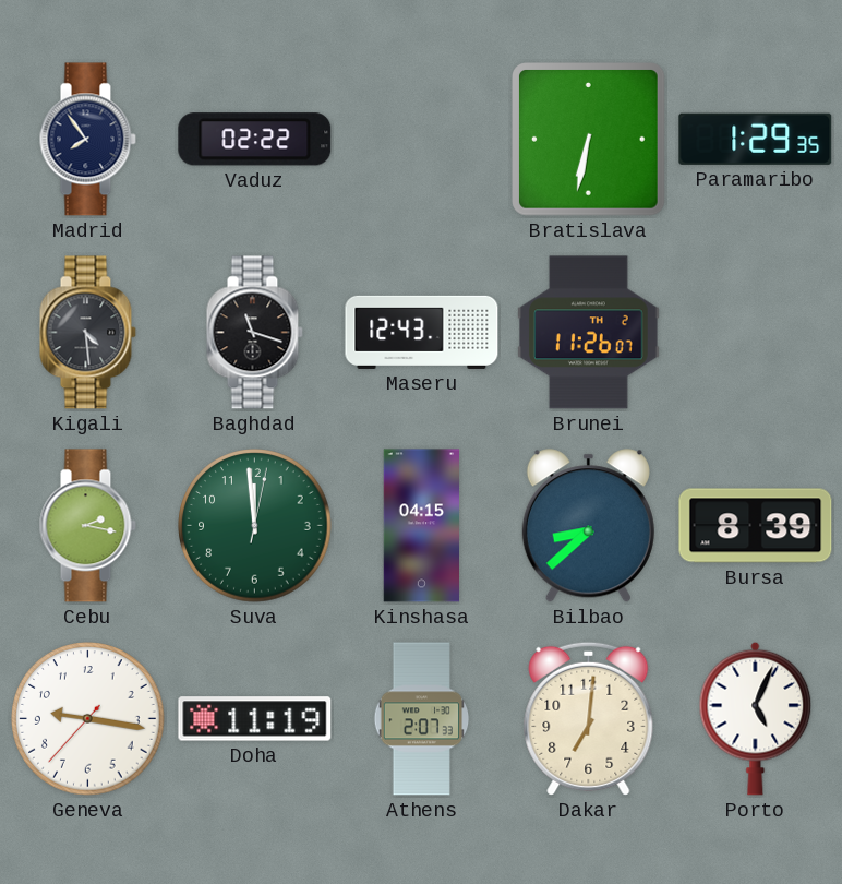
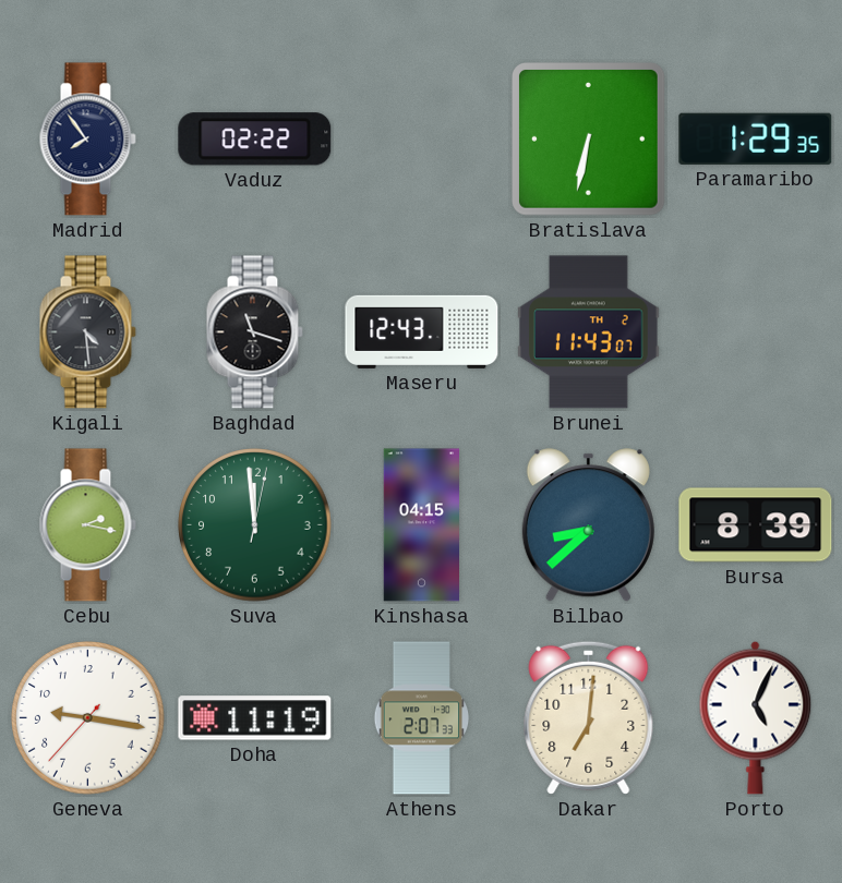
Brunei: 11:26 -> 11:43
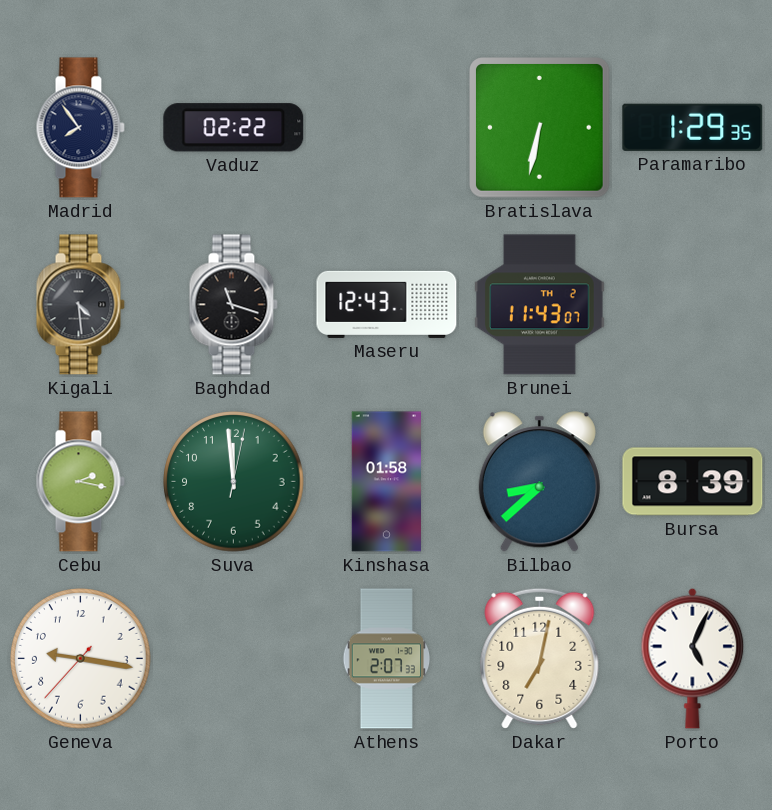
Kinshasa: 04:15 -> 01:58
Doha: 11:19 -> none
Dakar: 7:01 -> 7:02
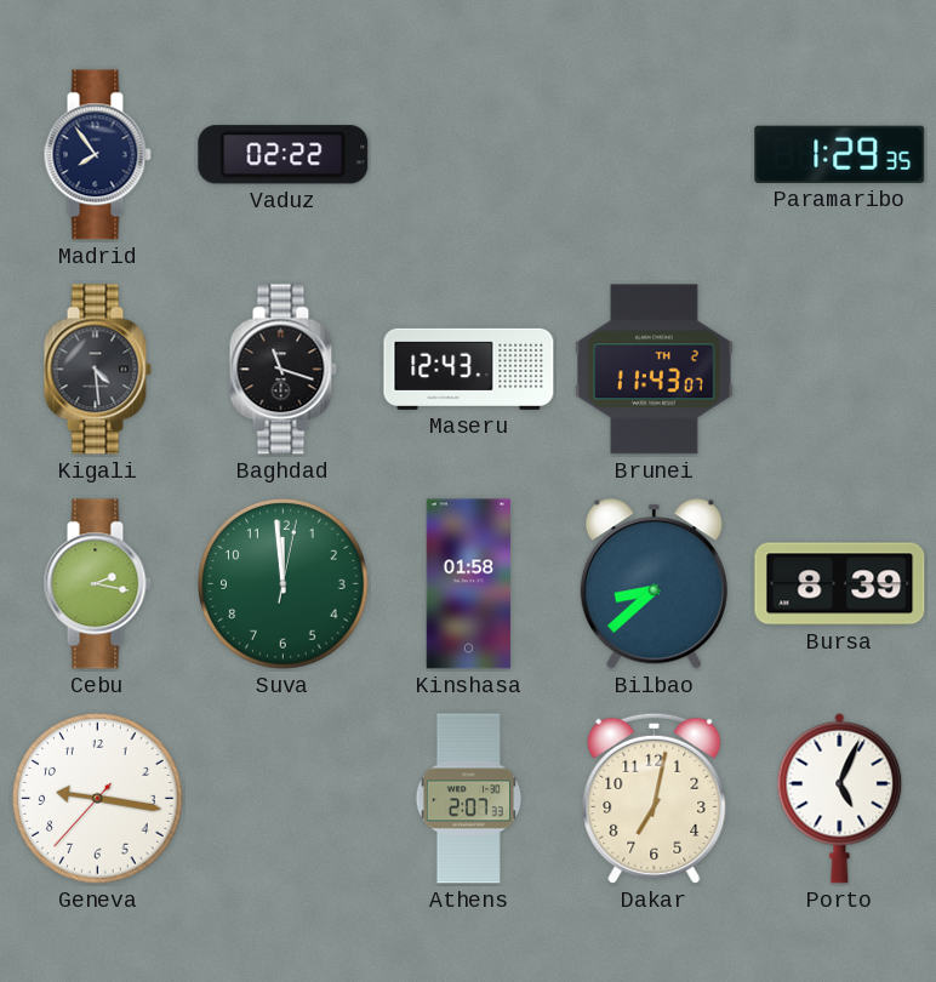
Bratislava: 6:32 -> none
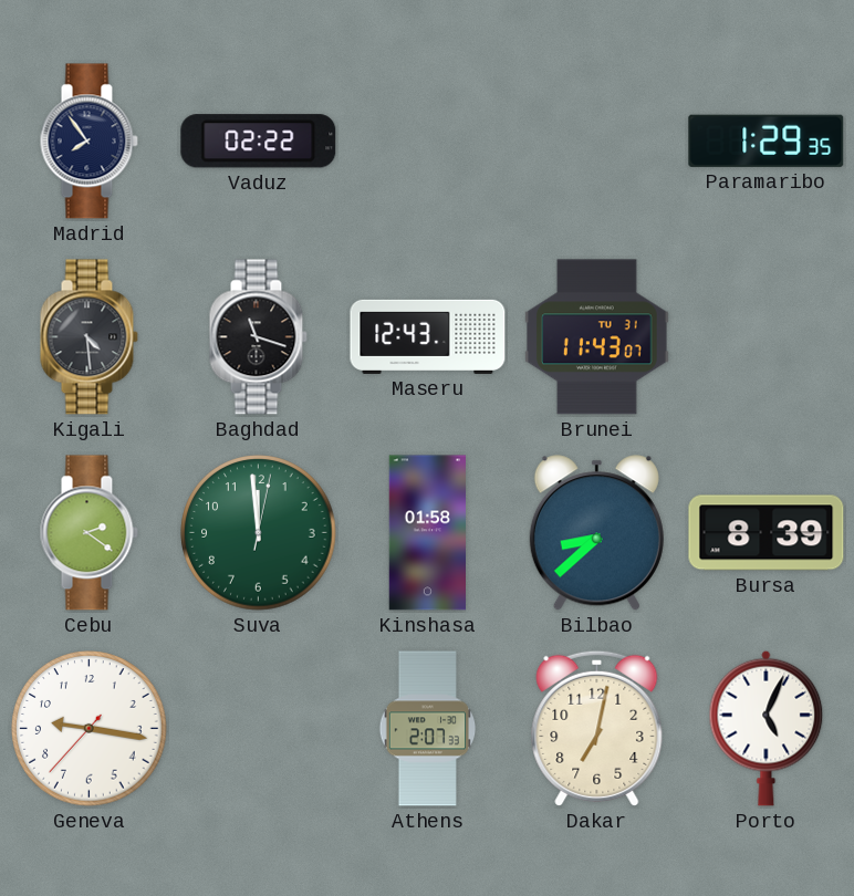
Brunei date: TH 2 -> TU 31
Cebu: 2:17 -> 2:21
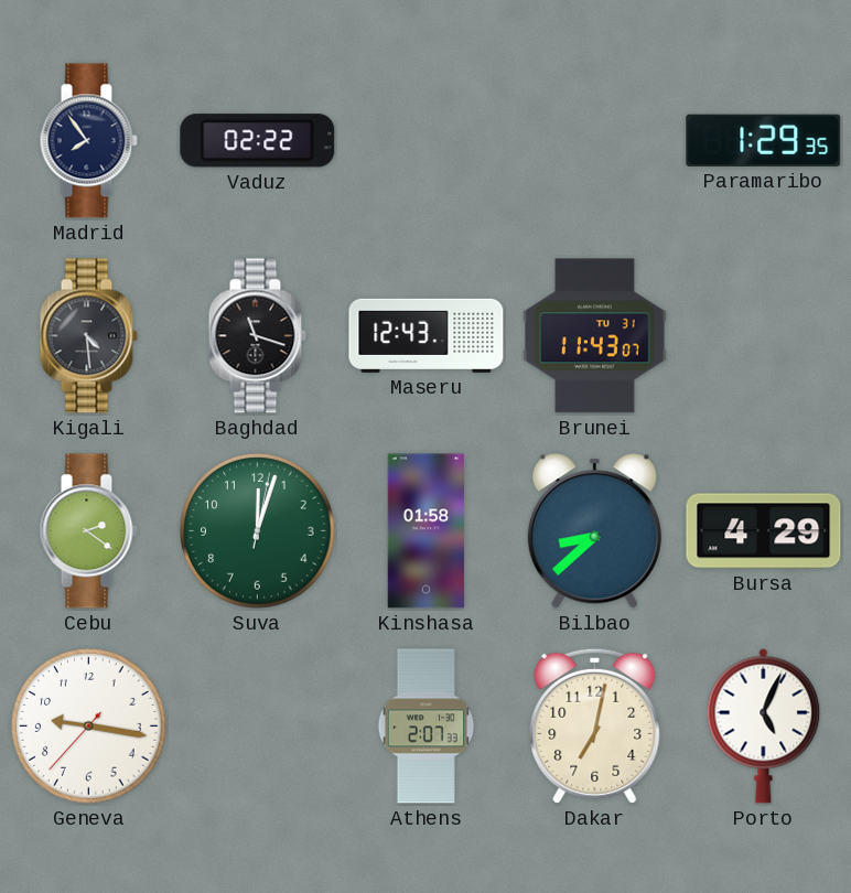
Suva: 11:59 -> 12:03
Bursa: 8:39 -> 4:29
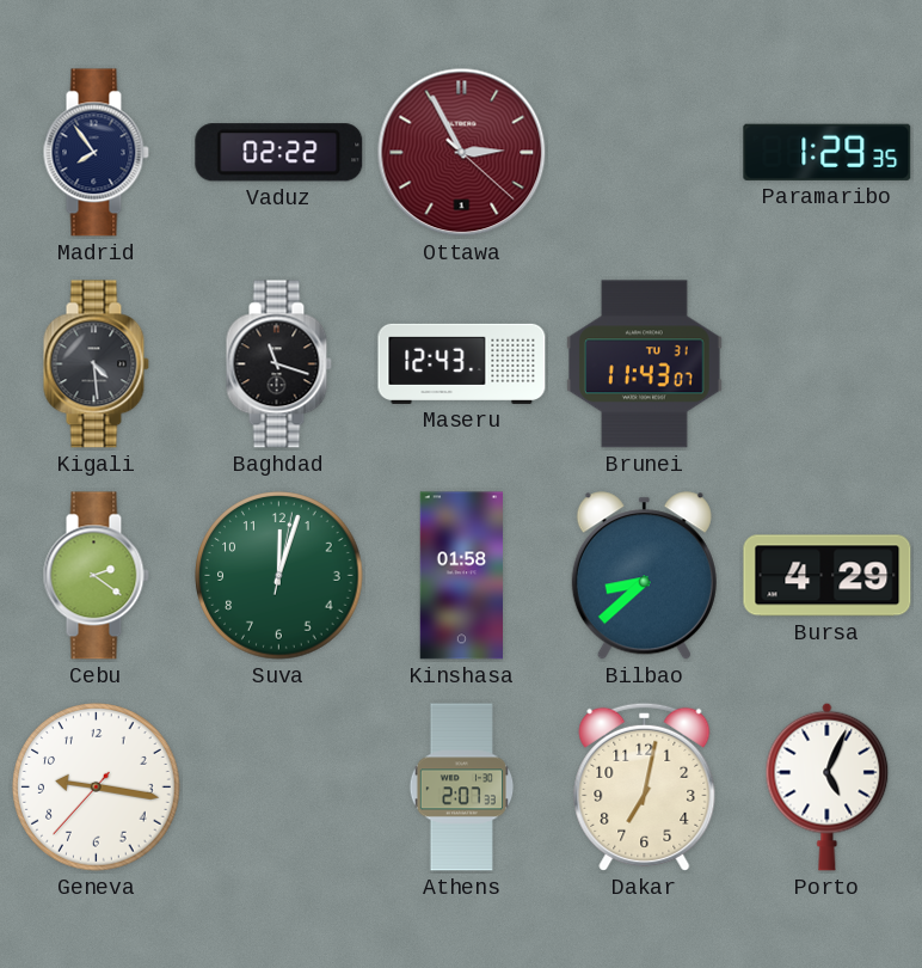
Ottawa: none -> 2:55
